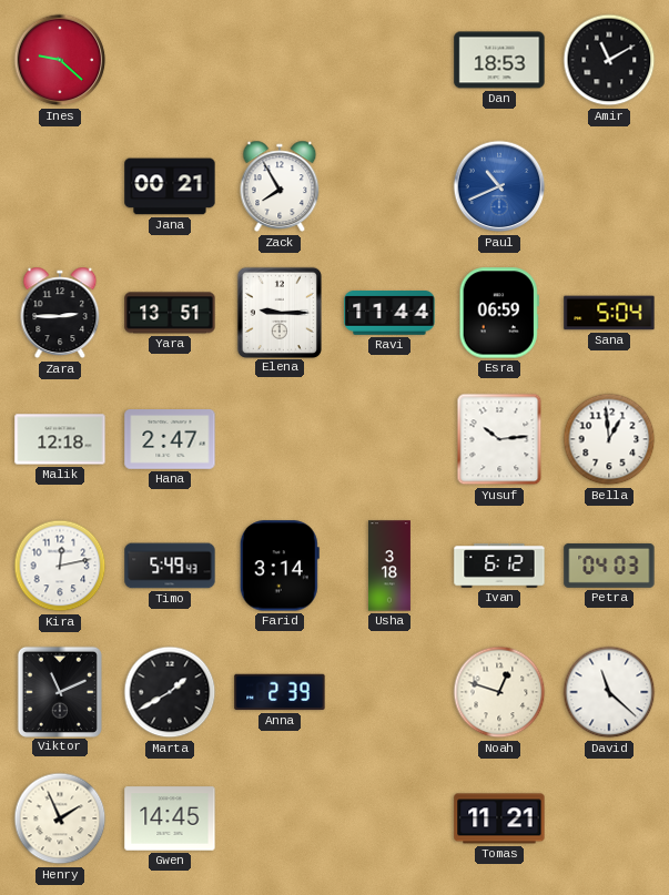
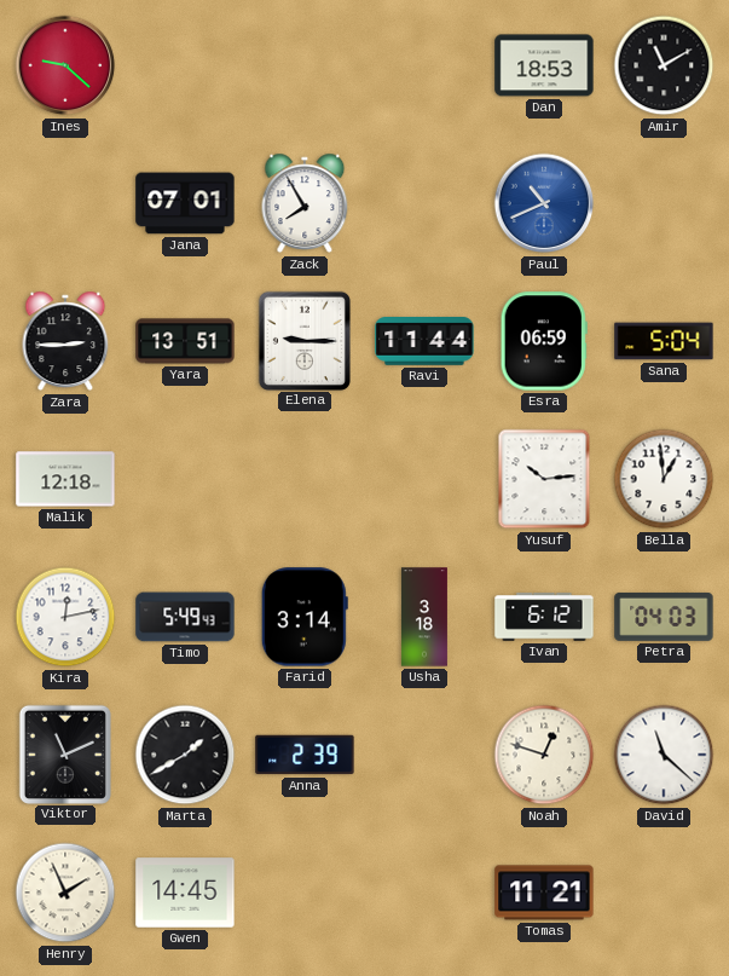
Jana: 00:21 -> 07:01
Hana: 2:47 -> none
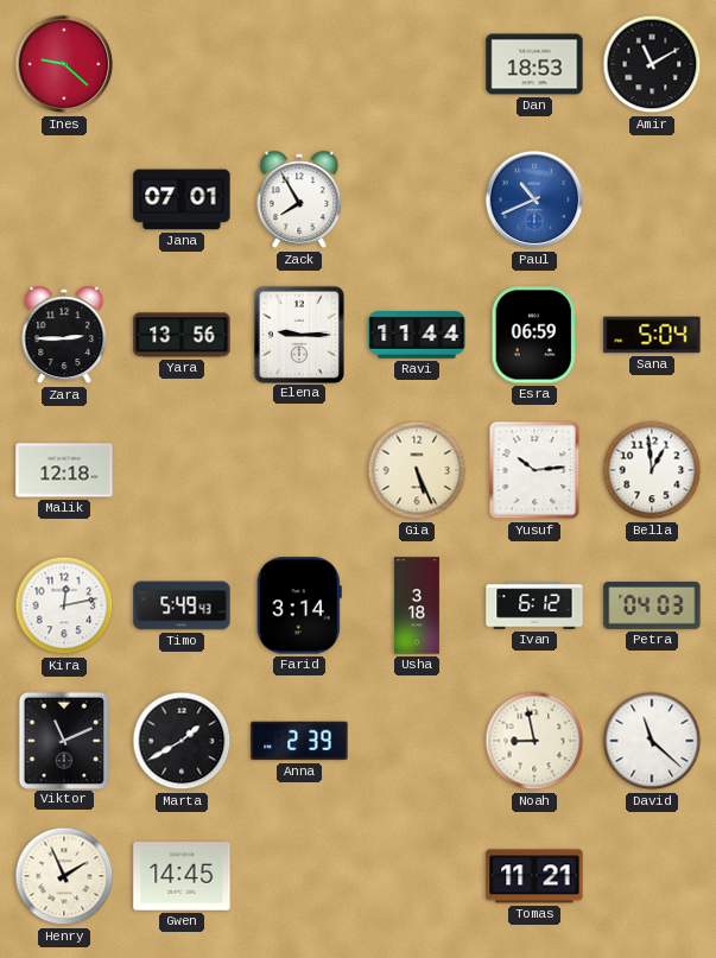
Yara: 13:51 -> 13:56
Gia: none -> 5:26
Noah: 12:48 -> 8:58
